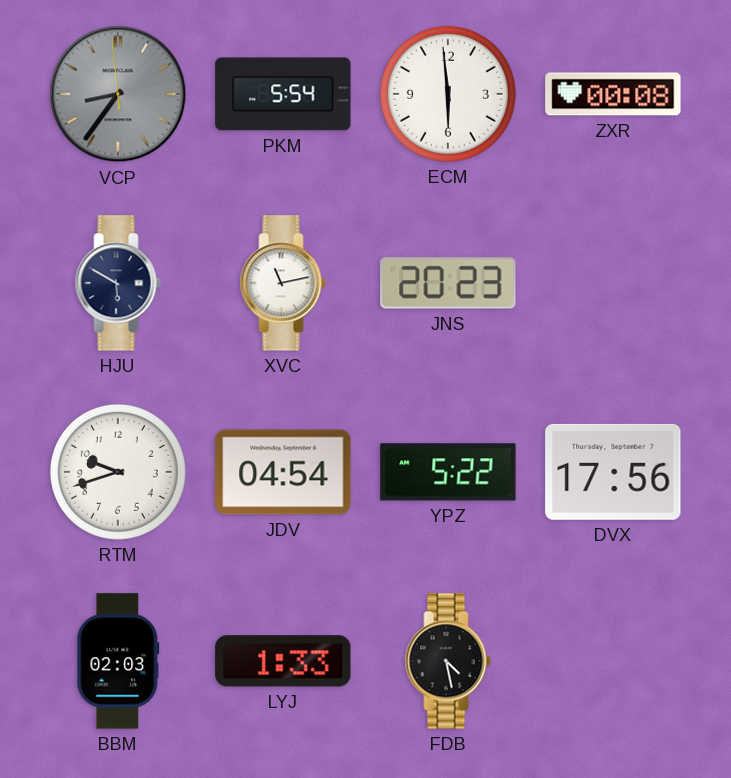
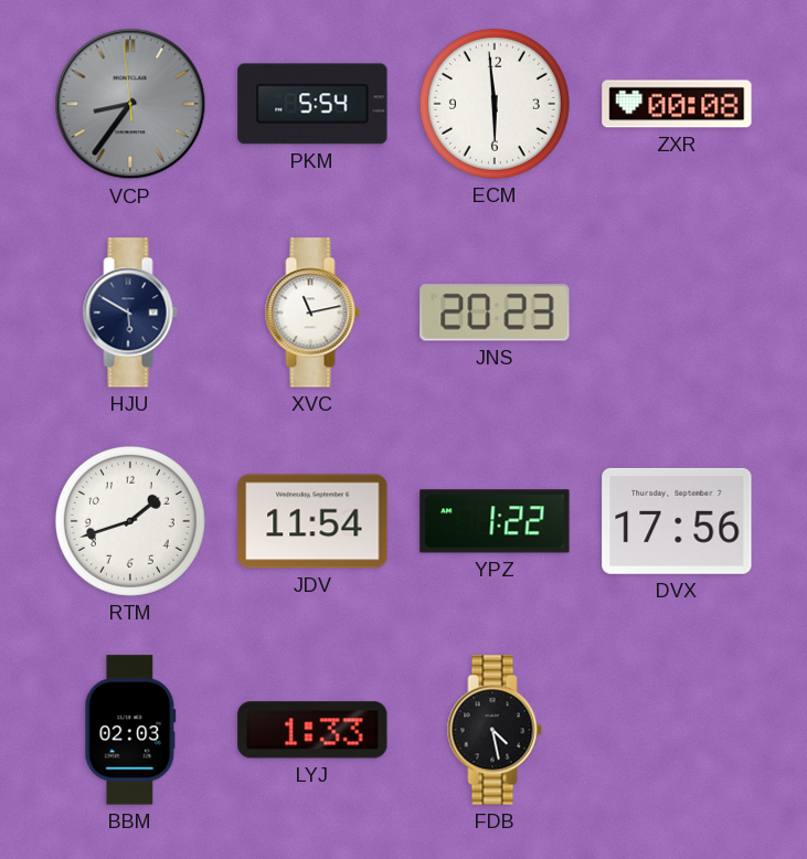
RTM: 9:42 -> 1:42
JDV: 04:54 -> 11:54
YPZ: 5:22 -> 1:22
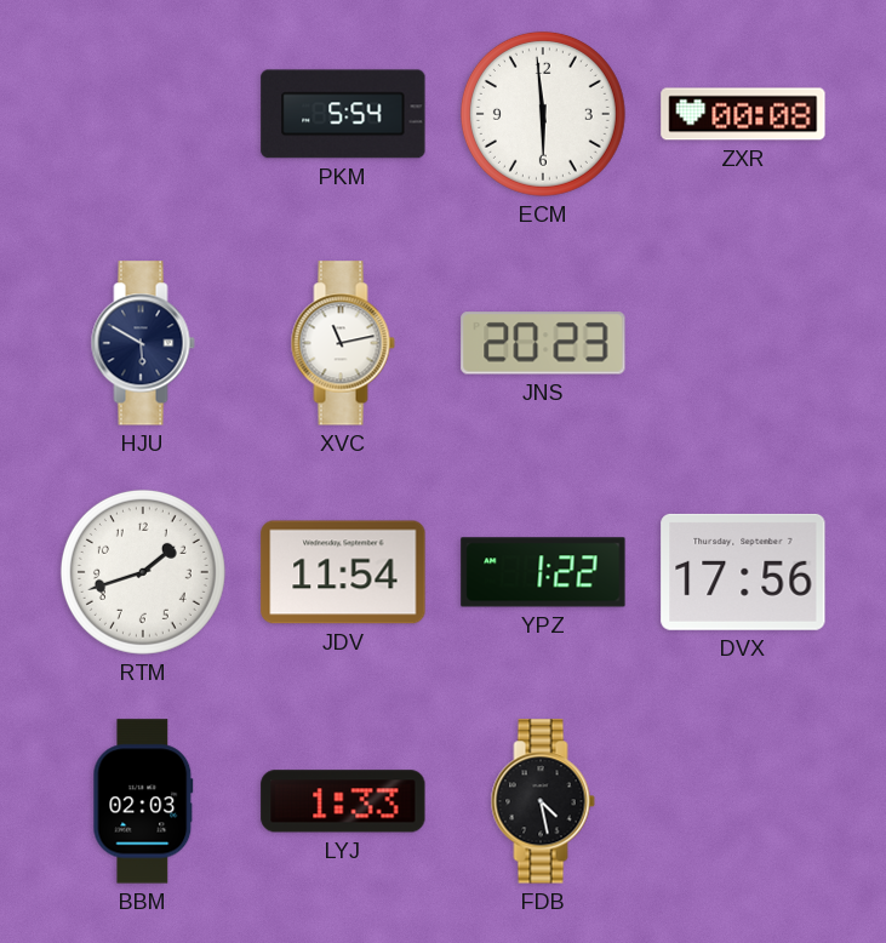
VCP: 8:35 -> none
